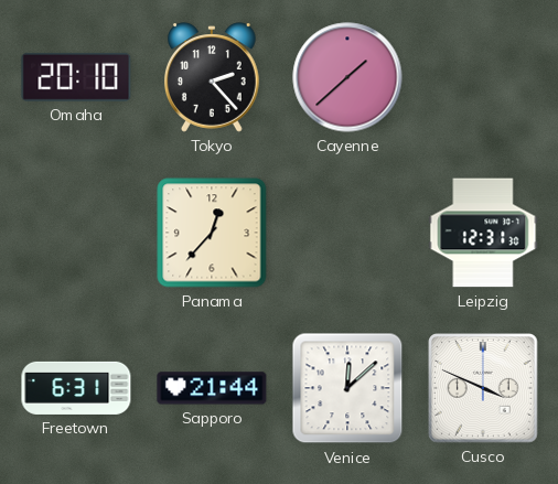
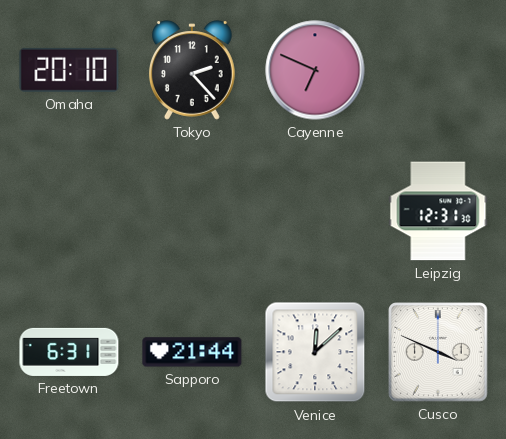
Cayenne: 1:38 -> 6:49
Panama: 12:37 -> none
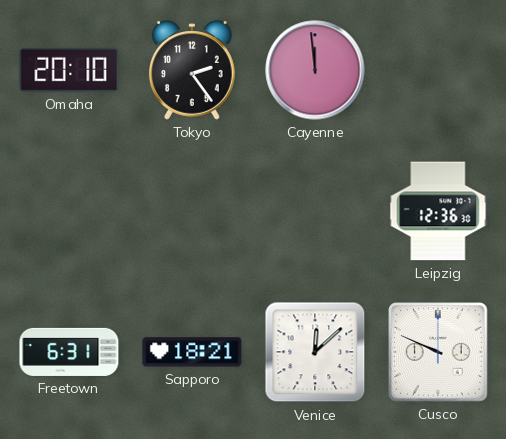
Tokyo: 2:23 -> 2:24
Cayenne: 6:49 -> 11:59
Leipzig: 12:31 -> 12:36
Sapporo: 21:44 -> 18:21
Cusco: 3:49 -> 9:49
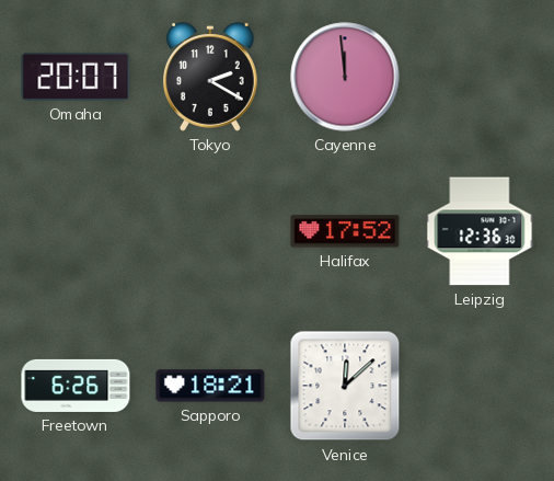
Omaha: 20:10 -> 20:07
Tokyo: 2:24 -> 2:20
Halifax: none -> 17:52
Freetown: 6:31 -> 6:26
Cusco: 9:49 -> none
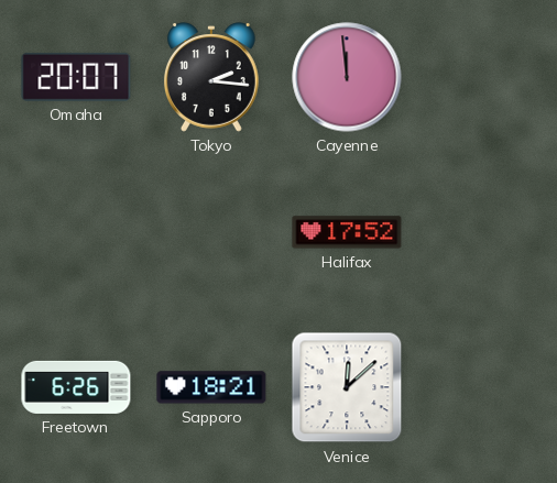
Tokyo: 2:20 -> 2:16
Leipzig: 12:36 -> none
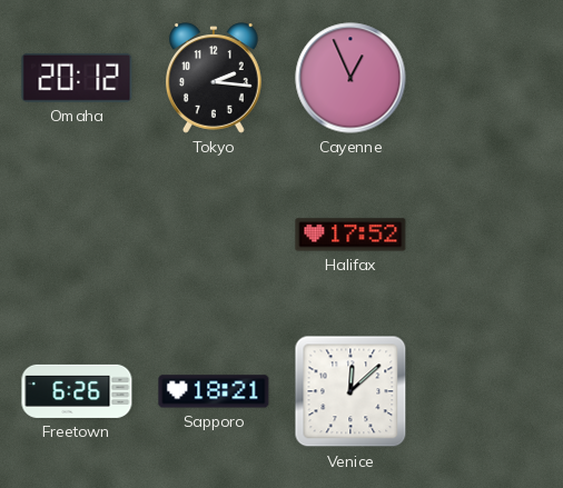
Omaha: 20:07 -> 20:12
Cayenne: 11:59 -> 12:56
